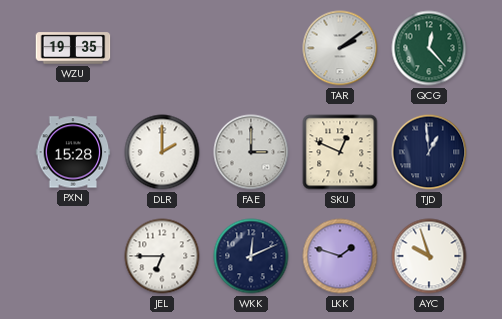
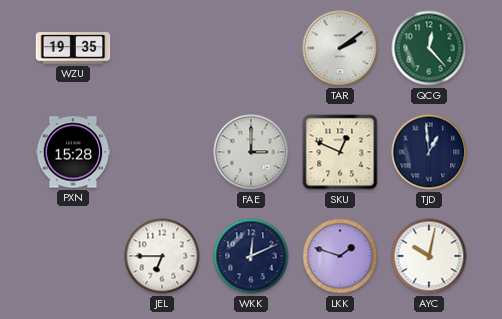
DLR: 2:00 -> none
AYC: 9:57 -> 10:02
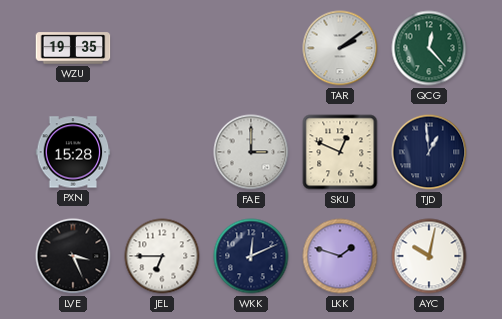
LVE: none -> 3:26
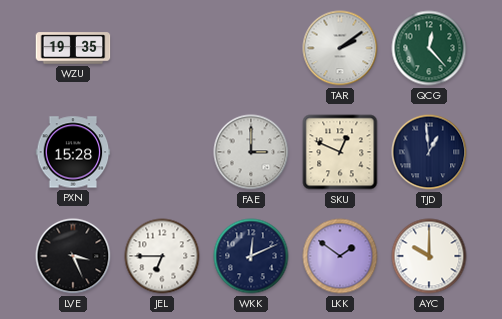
LKK: 1:48 -> 1:51
AYC: 10:02 -> 10:00
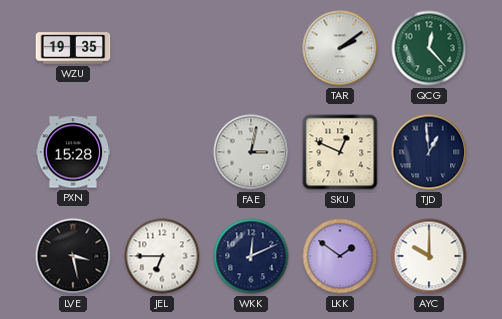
FAE: 3:00 -> 3:02
LVE: 3:26 -> 3:28
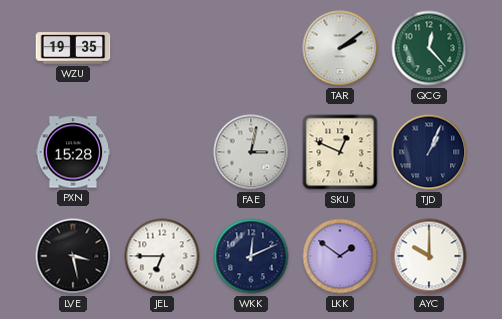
TJD: 12:59 -> 1:04
